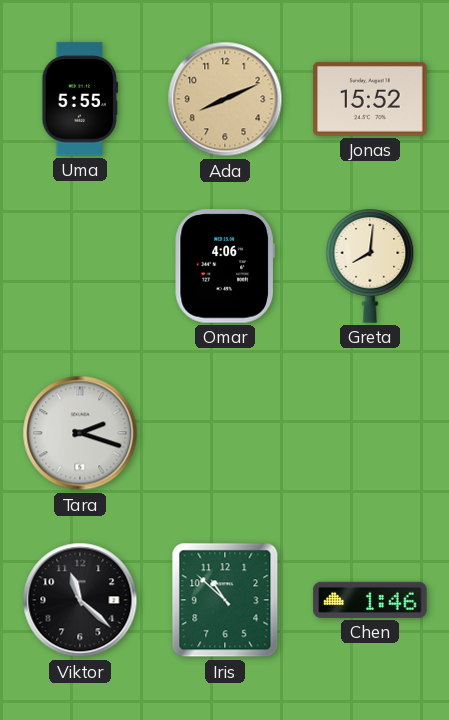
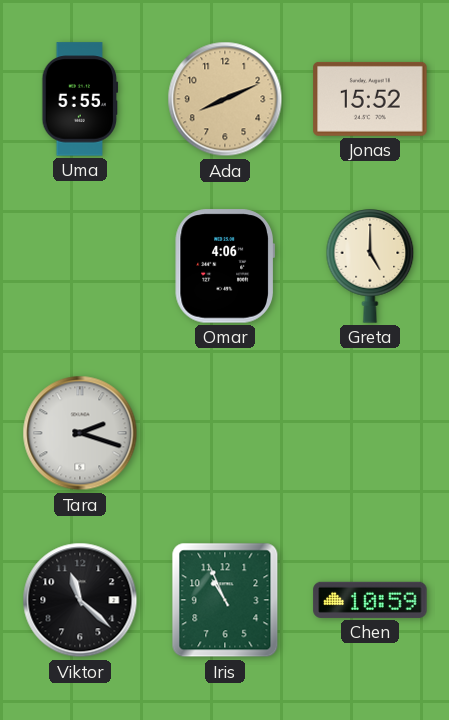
Greta: 8:01 -> 5:00
Iris: 10:52 -> 10:56
Chen: 1:46 -> 10:59
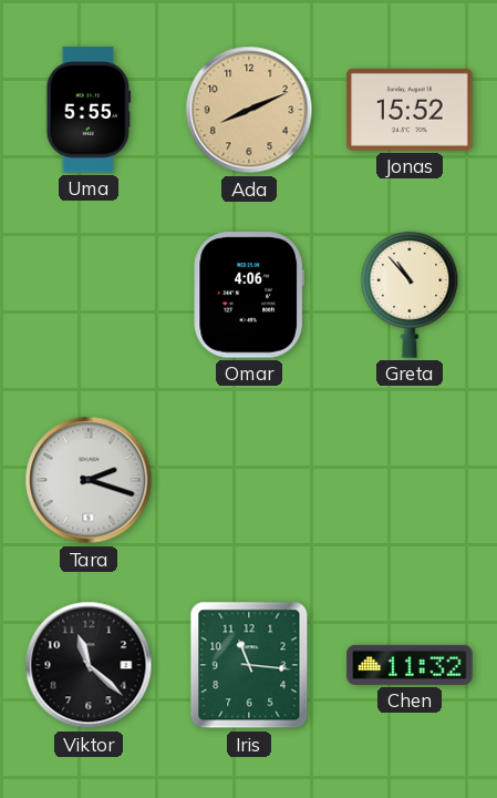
Greta: 5:00 -> 10:53
Iris: 10:56 -> 11:16
Chen: 10:59 -> 11:32
